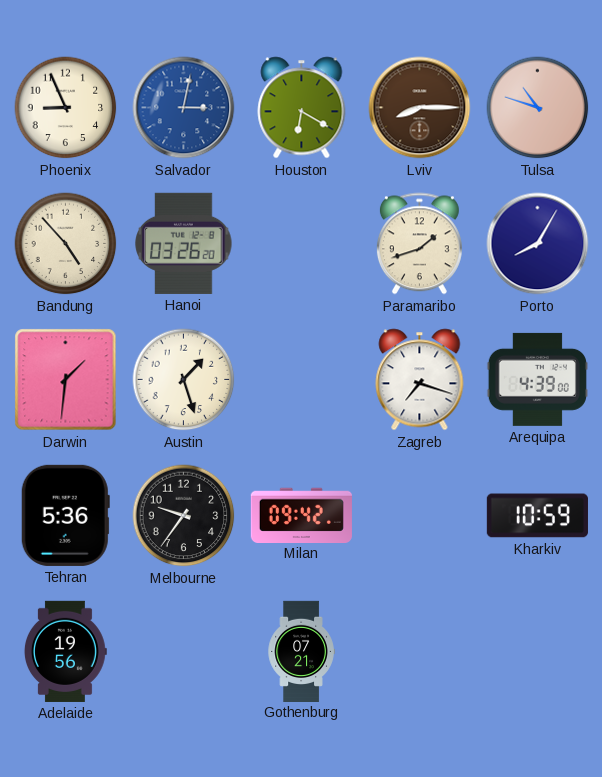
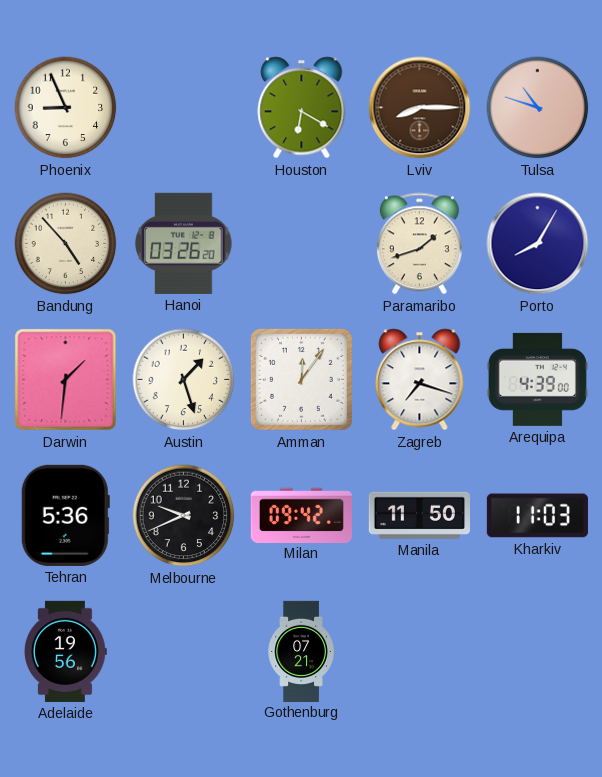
Salvador: 3:02 -> none
Amman: none -> 12:06
Melbourne: 9:36 -> 9:41
Manila: none -> 11:50
Kharkiv: 10:59 -> 11:03
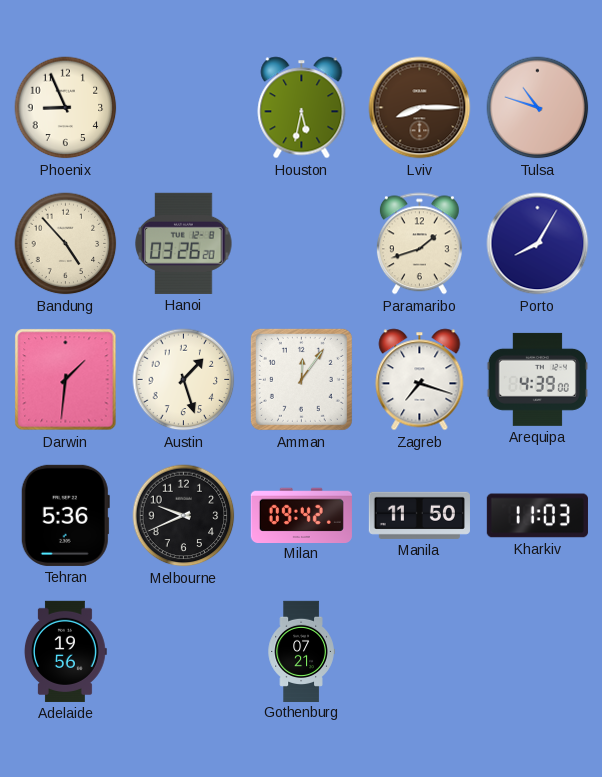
Houston: 6:20 -> 5:32
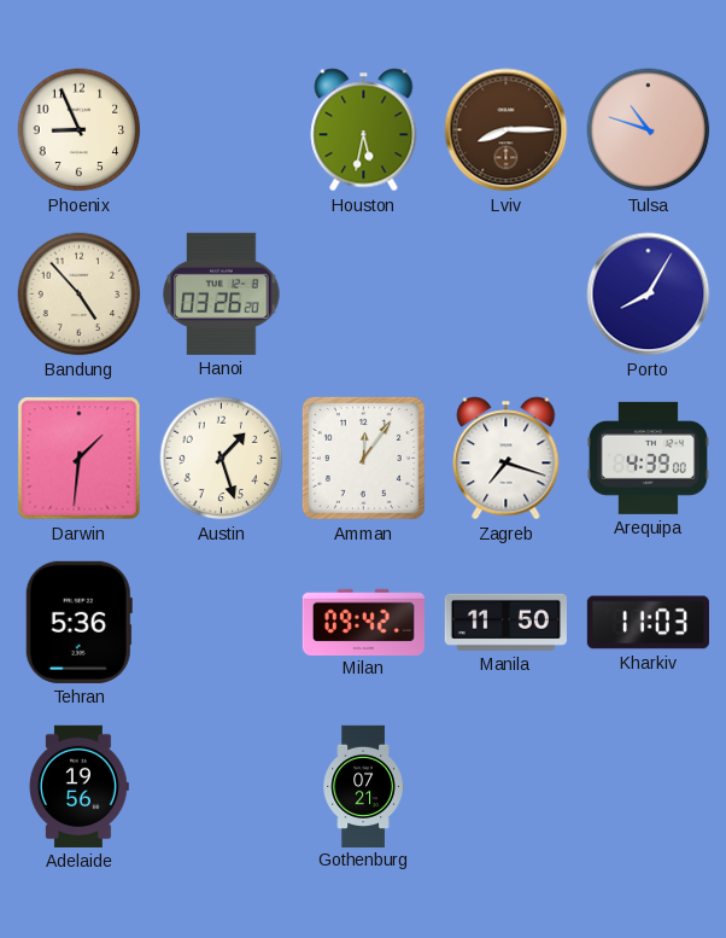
Paramaribo: 1:42 -> none
Melbourne: 9:41 -> none
